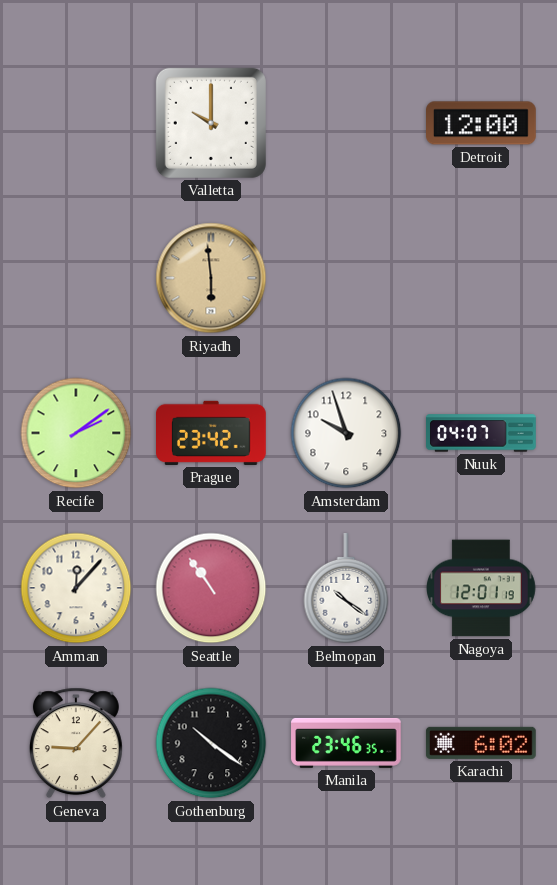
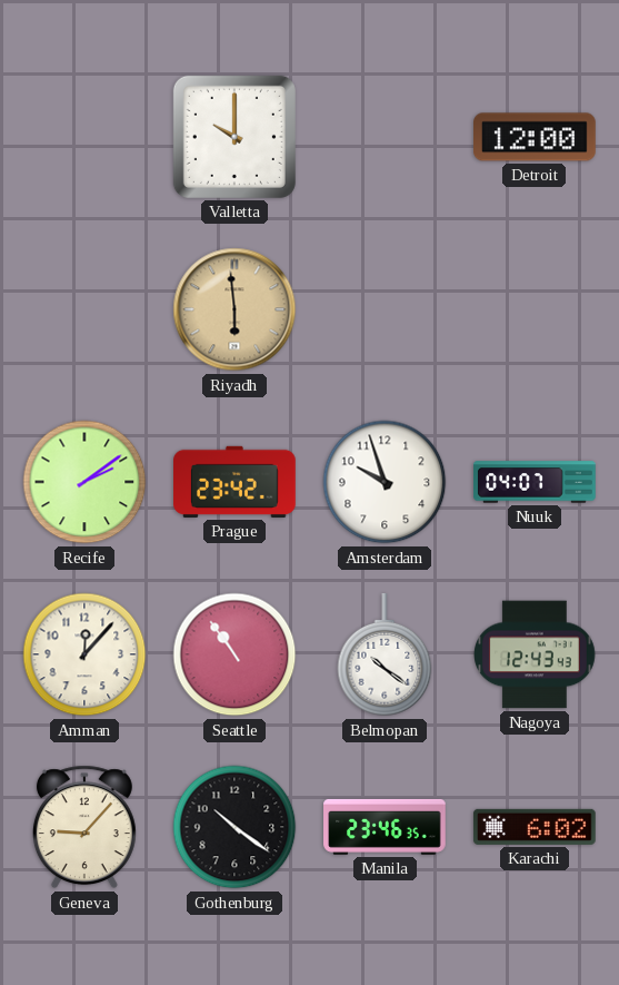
Nagoya: 12:01 -> 12:43
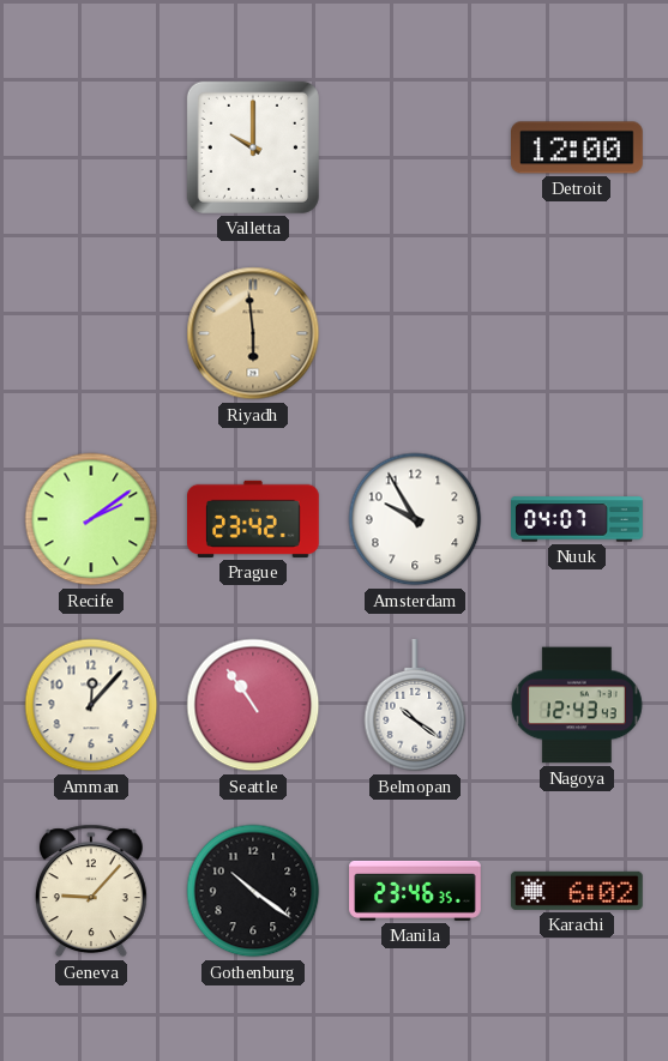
Amsterdam: 9:57 -> 9:55
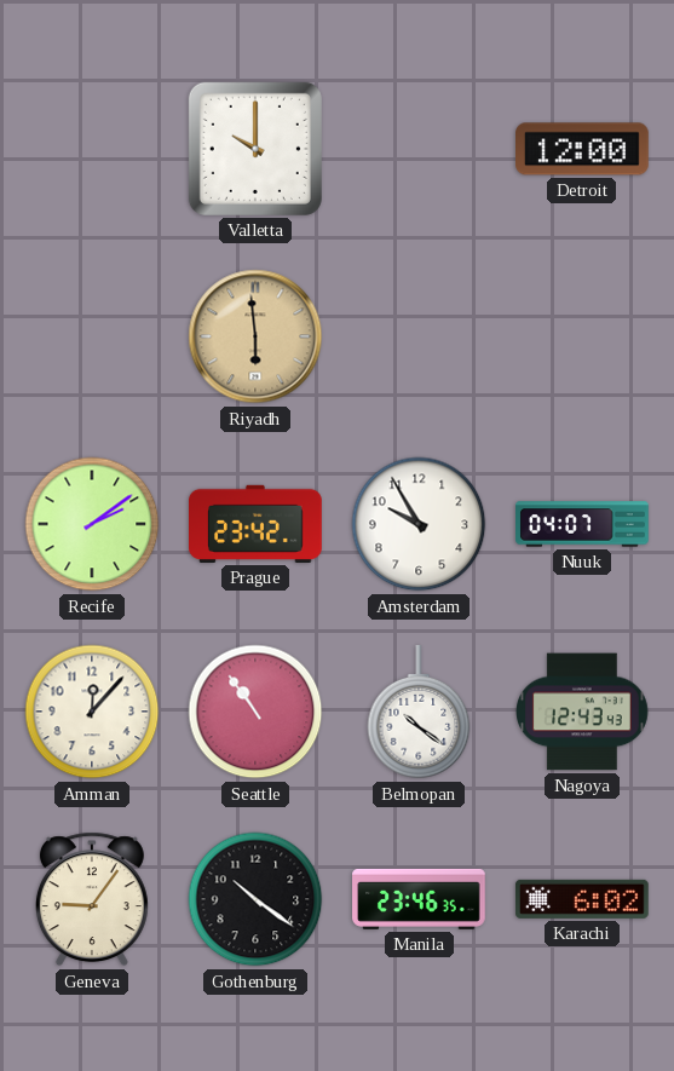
Geneva: 9:07 -> 9:06
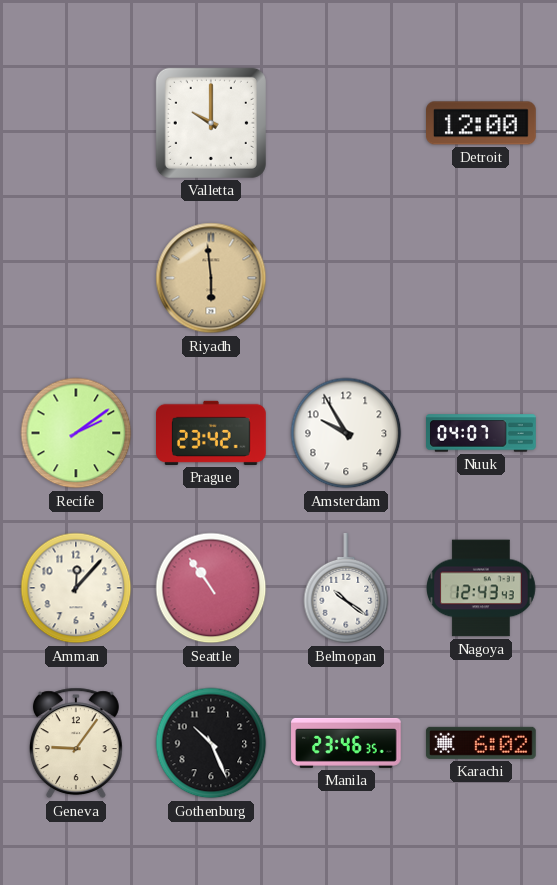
Gothenburg: 10:21 -> 10:26
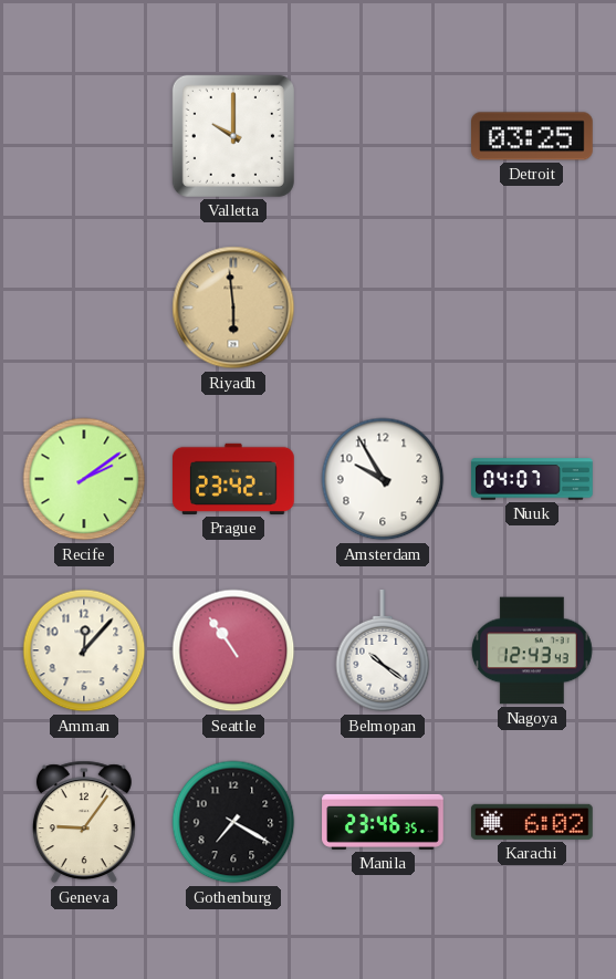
Detroit: 12:00 -> 03:25
Gothenburg: 10:26 -> 7:20
